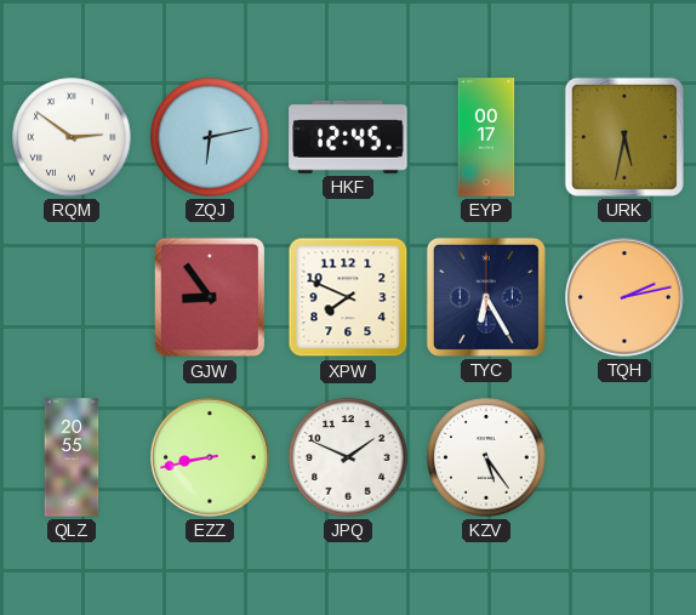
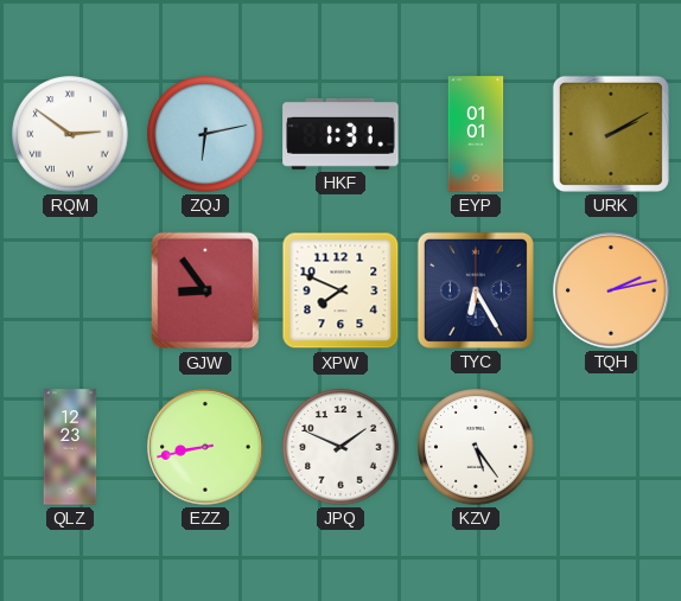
HKF: 12:45 -> 1:31
EYP: 00:17 -> 01:01
URK: 5:32 -> 2:10
QLZ: 20:55 -> 12:23
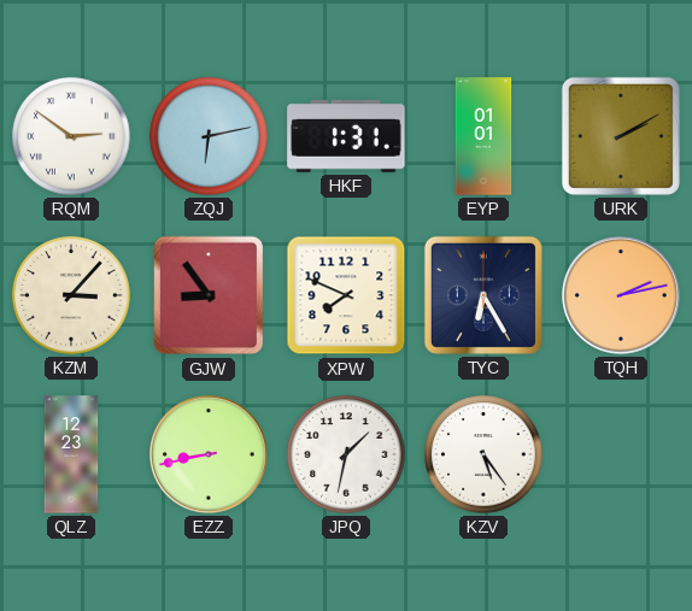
KZM: none -> 3:07
JPQ: 1:49 -> 1:32
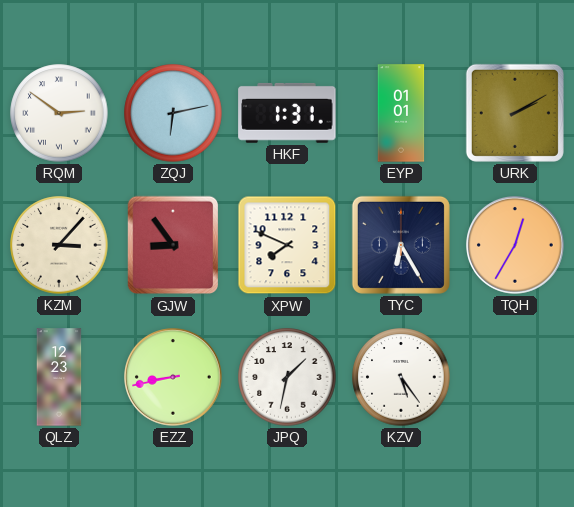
TQH: 2:13 -> 12:35
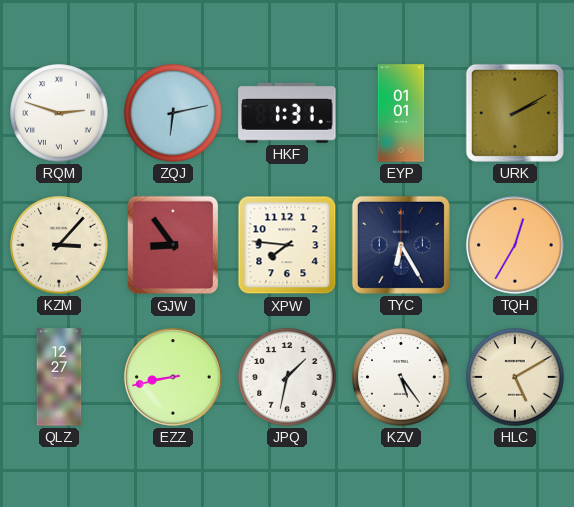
RQM: 2:51 -> 2:48
XPW: 7:49 -> 7:46
QLZ: 12:23 -> 12:27
HLC: none -> 5:10
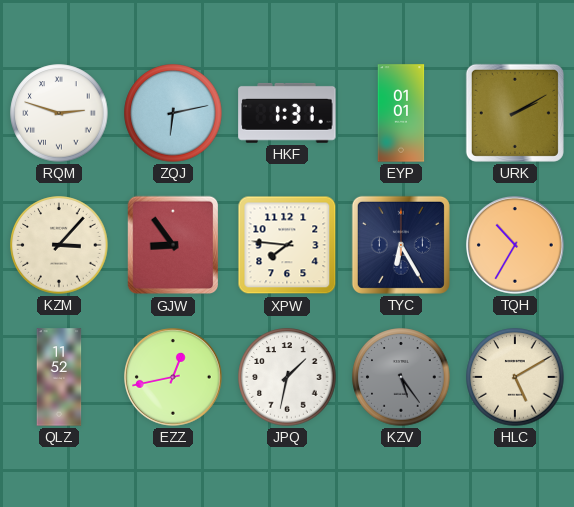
TQH: 12:35 -> 10:35
QLZ: 12:27 -> 11:52
EZZ: 8:43 -> 12:43
KZV dial: white -> grey
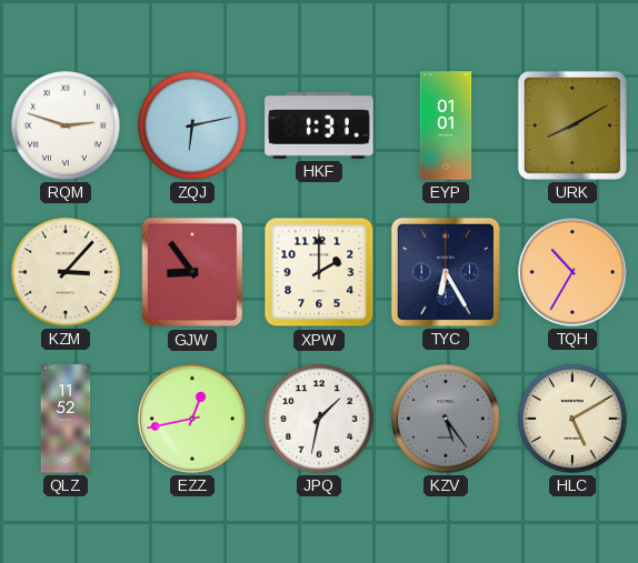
URK: 2:10 -> 8:10
XPW: 7:46 -> 2:00
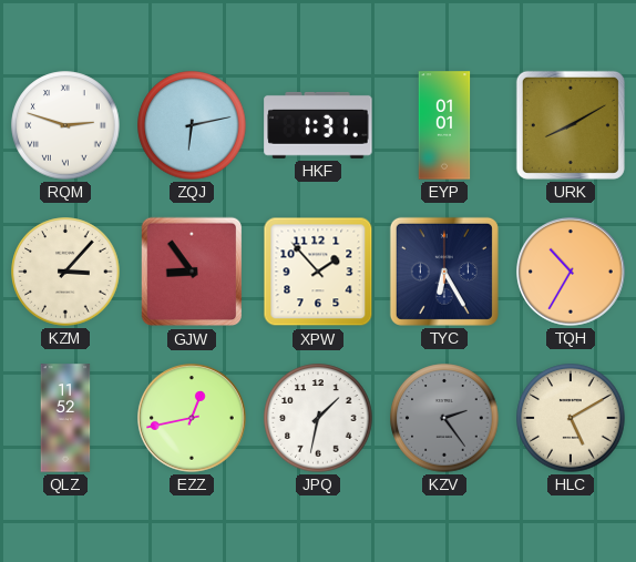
XPW: 2:00 -> 1:53
KZV: 5:24 -> 2:24
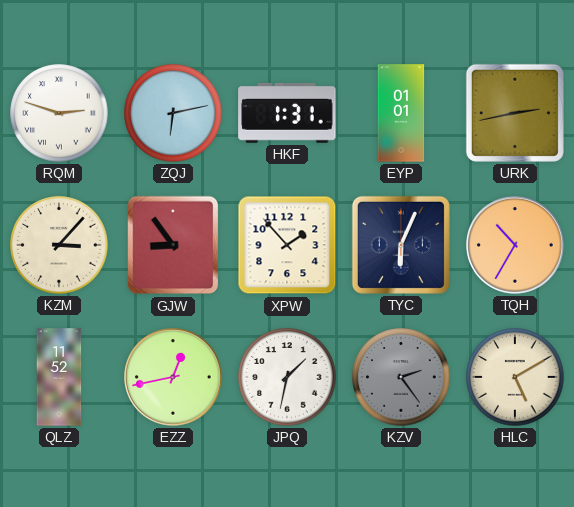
URK: 8:10 -> 2:43
TYC: 6:25 -> 6:04
